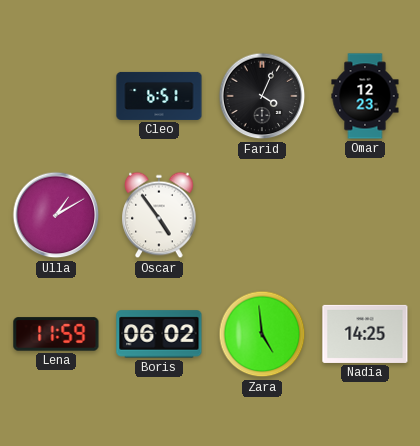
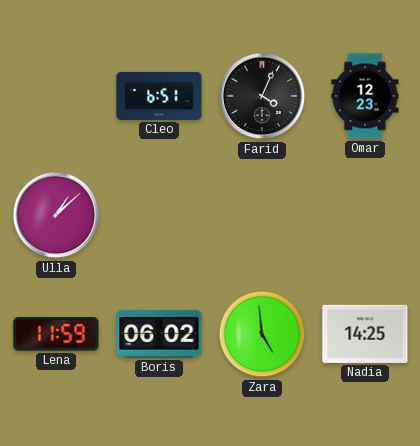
Ulla: 1:10 -> 1:08
Oscar: 4:54 -> none
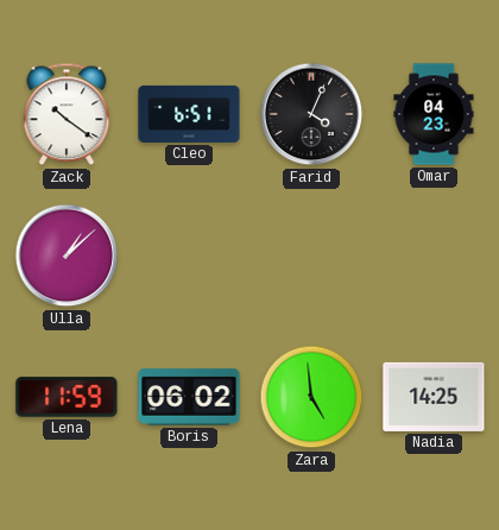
Zack: none -> 10:21
Omar: 12:23 -> 04:23
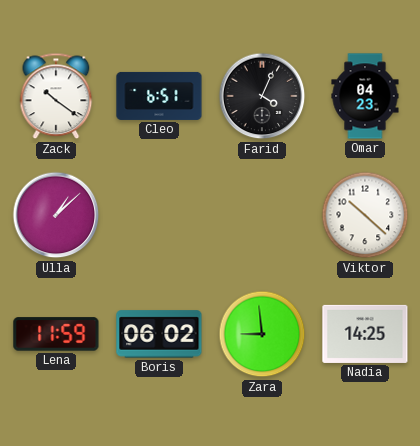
Viktor: none -> 10:22
Zara: 4:59 -> 8:59
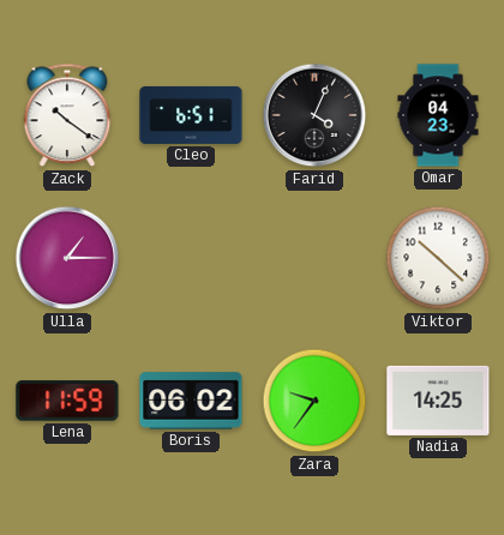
Ulla: 1:08 -> 1:15
Zara: 8:59 -> 9:36
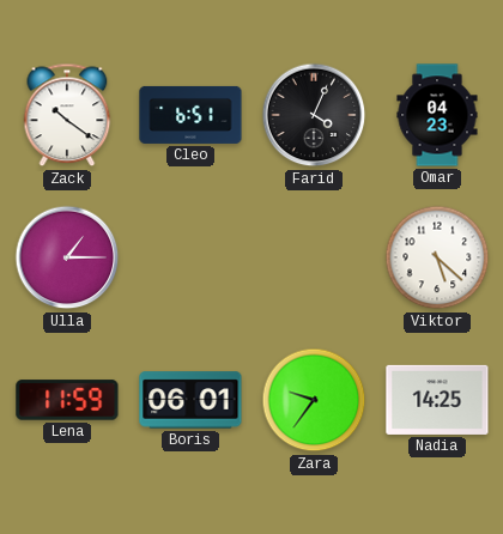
Viktor: 10:22 -> 5:22
Boris: 06:02 -> 06:01
